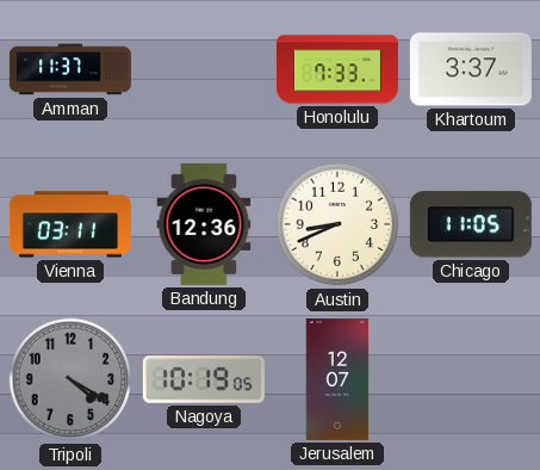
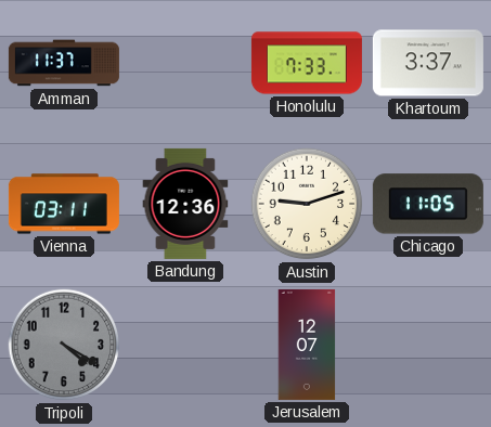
Austin: 8:41 -> 9:12
Nagoya: 10:19 -> none
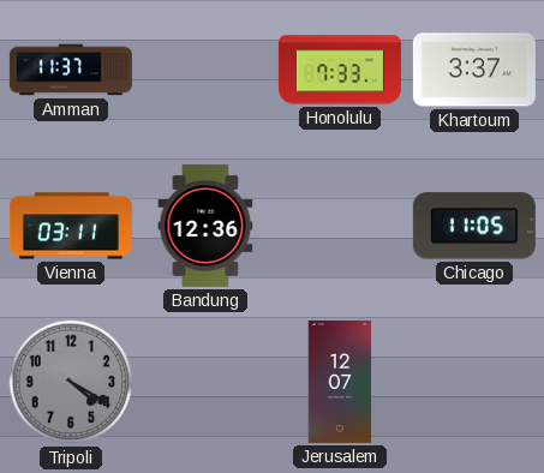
Austin: 9:12 -> none
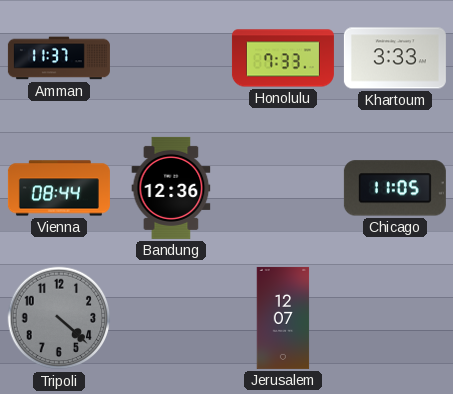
Khartoum: 3:37 -> 3:33
Vienna: 03:11 -> 08:44
Tripoli: 4:20 -> 4:22
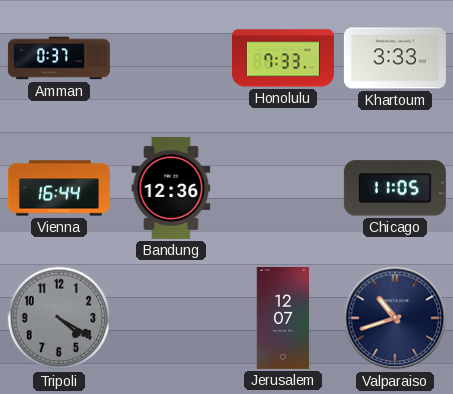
Amman: 11:37 -> 0:37
Vienna: 08:44 -> 16:44
Tripoli: 4:22 -> 4:20
Valparaiso: none -> 10:42
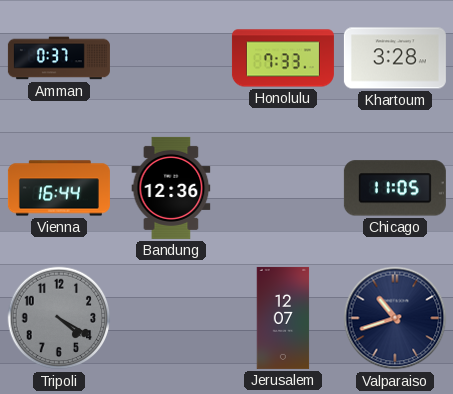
Khartoum: 3:33 -> 3:28
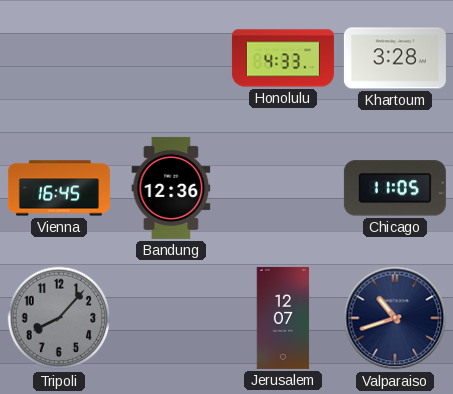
Amman: 0:37 -> none
Honolulu: 7:33 -> 4:33
Vienna: 16:44 -> 16:45
Tripoli: 4:20 -> 8:07
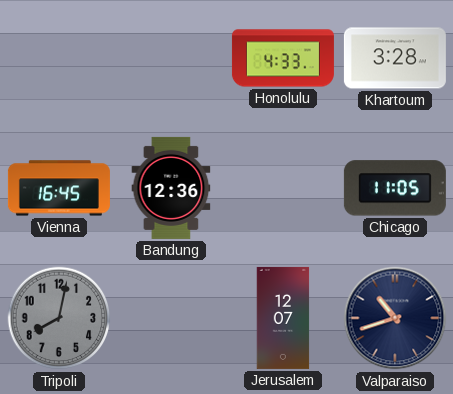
Tripoli: 8:07 -> 8:02
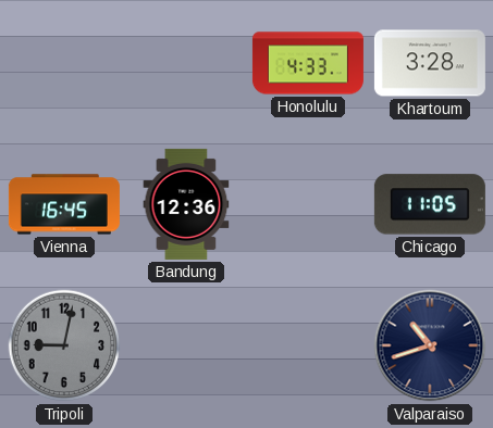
Tripoli: 8:02 -> 9:02
Jerusalem: 12:07 -> none
